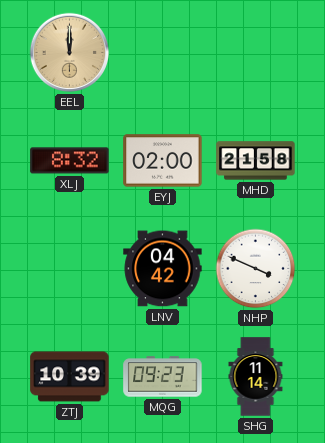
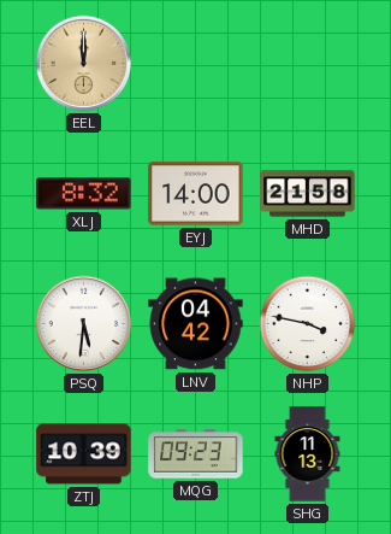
EYJ: 02:00 -> 14:00
PSQ: none -> 5:31
NHP: 3:49 -> 3:47
SHG: 11:14 -> 11:13
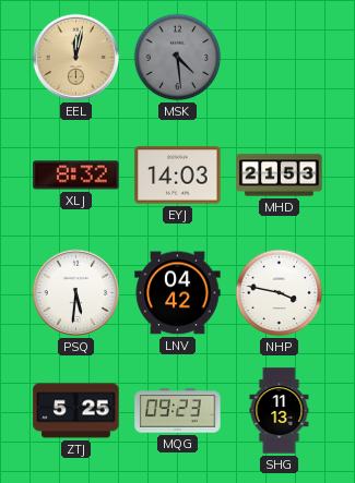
EEL: 12:00 -> 12:02
MSK: none -> 4:29
EYJ: 14:00 -> 14:03
MHD: 21:58 -> 21:53
ZTJ: 10:39 -> 5:25
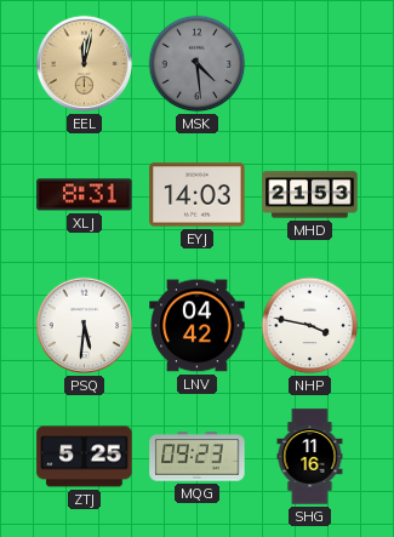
XLJ: 8:32 -> 8:31
SHG: 11:13 -> 11:16
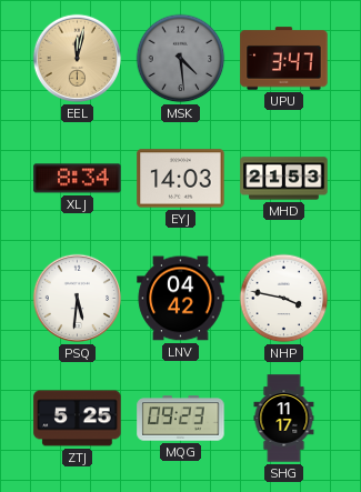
UPU: none -> 3:47
XLJ: 8:31 -> 8:34
SHG: 11:16 -> 11:17
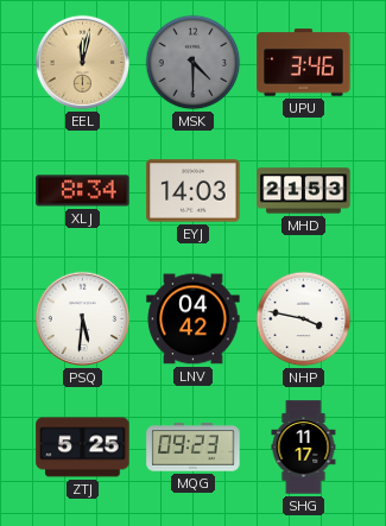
MSK: 4:29 -> 4:30
UPU: 3:47 -> 3:46
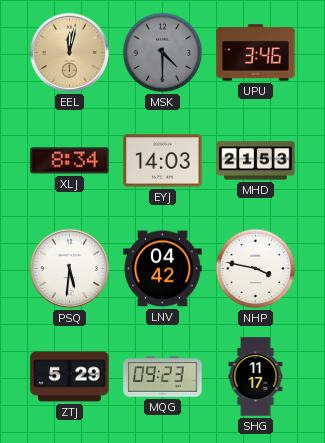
ZTJ: 5:25 -> 5:29
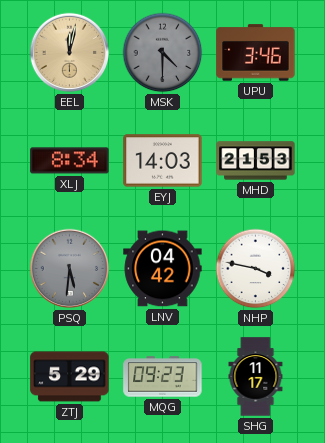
PSQ dial: white -> grey
